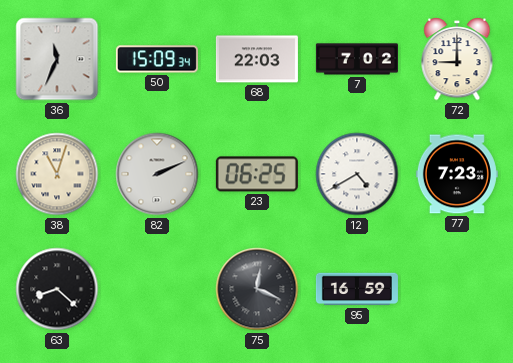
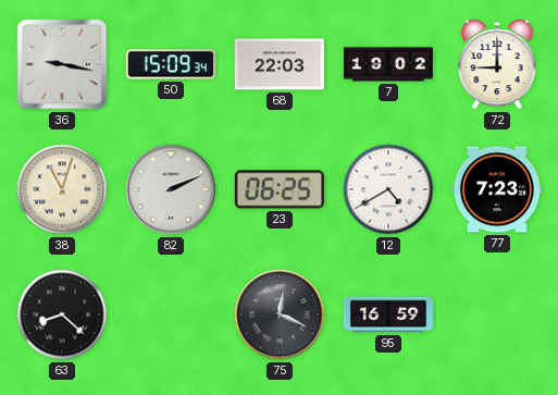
36: 11:34 -> 9:17
7: 7:02 -> 19:02
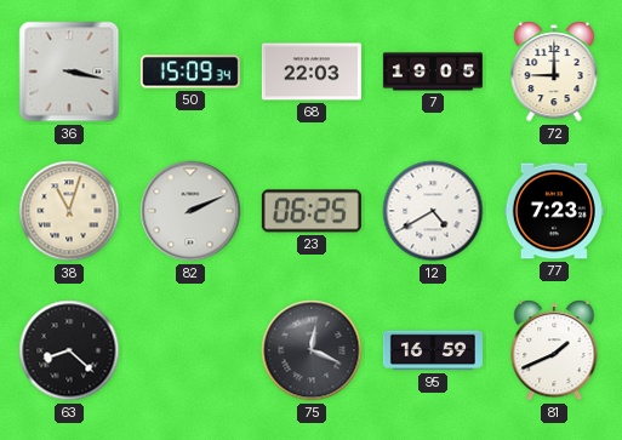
36: 9:17 -> 3:17
7: 19:02 -> 19:05
81: none -> 1:41
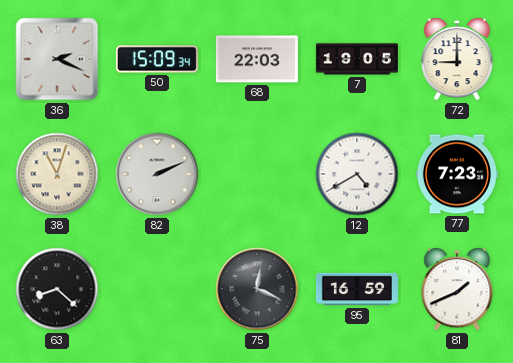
36: 3:17 -> 2:19
23: 06:25 -> none
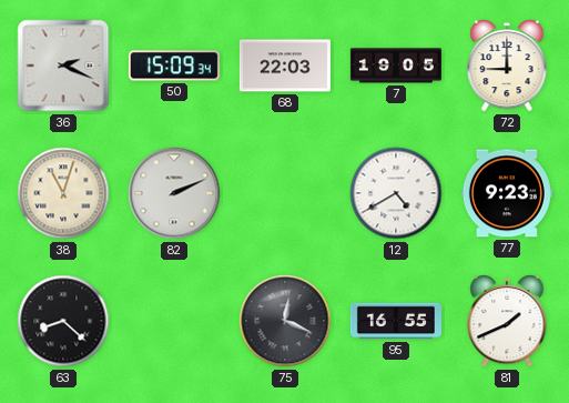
77: 7:23 -> 9:23
95: 16:59 -> 16:55
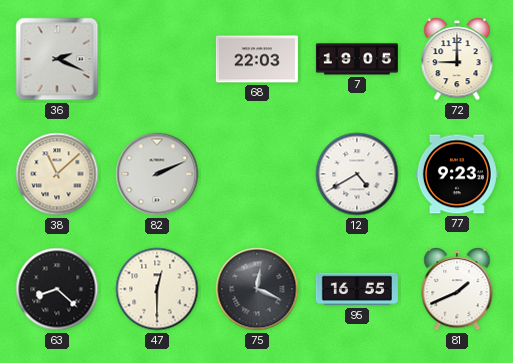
50: 15:09 -> none
38: 11:03 -> 11:08
47: none -> 12:30
